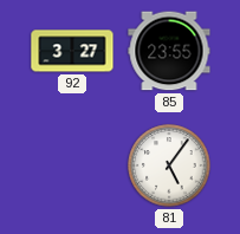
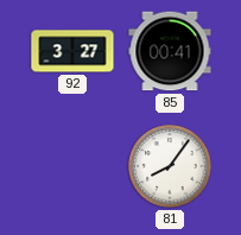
85: 23:55 -> 00:41
81: 5:06 -> 8:06
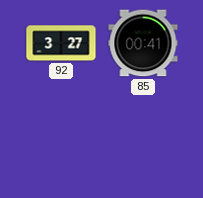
81: 8:06 -> none
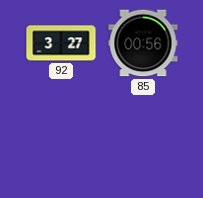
85: 00:41 -> 00:56
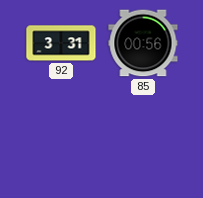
92: 3:27 -> 3:31
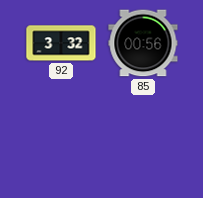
92: 3:31 -> 3:32
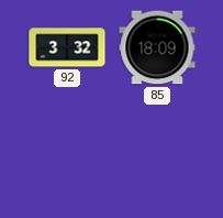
85: 00:56 -> 18:09
